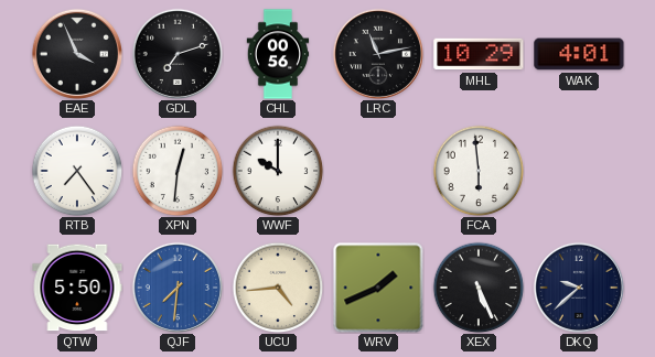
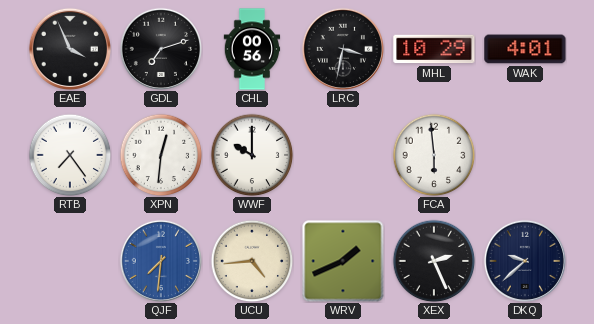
LRC: 11:13 -> 3:32
QTW: 5:50 -> none
XEX: 5:26 -> 2:26
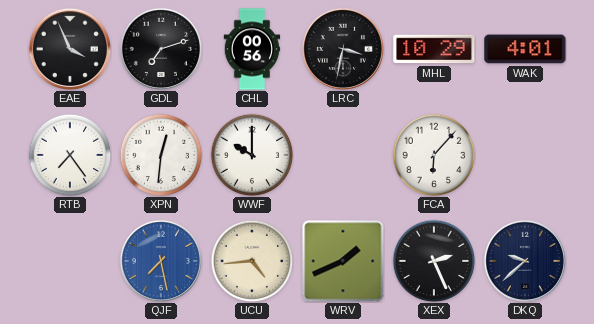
FCA: 5:59 -> 6:07
QJF: 7:31 -> 7:28
